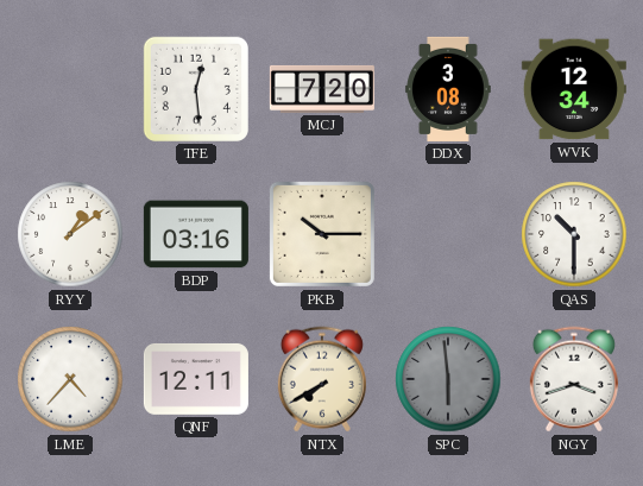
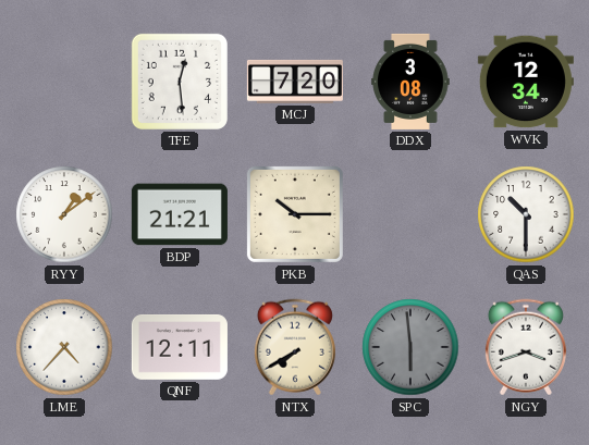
BDP: 03:16 -> 21:21
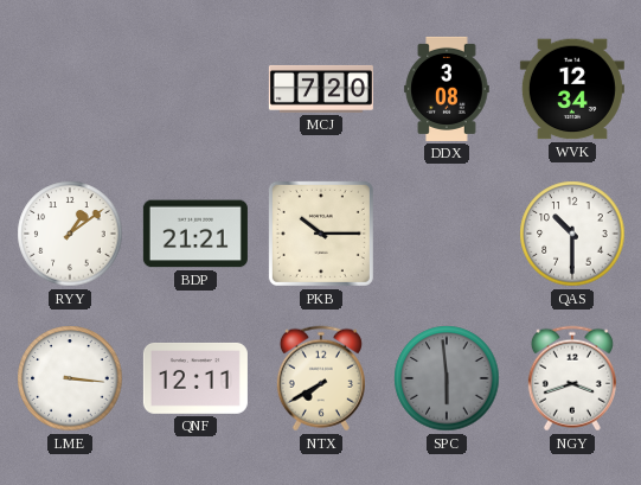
TFE: 12:29 -> none
LME: 4:37 -> 3:16
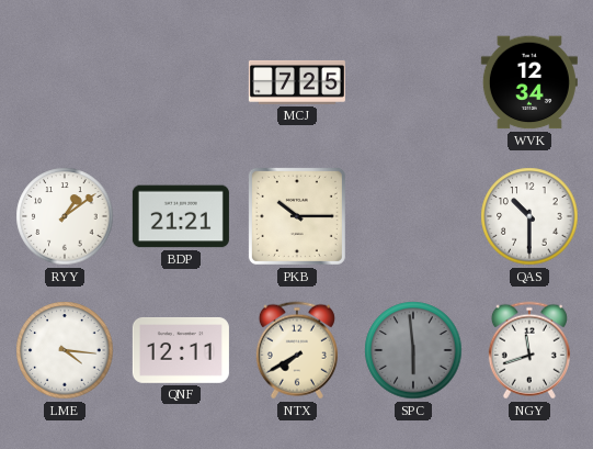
MCJ: 7:20 -> 7:25
DDX: 3:08 -> none
LME: 3:16 -> 4:16
NGY: 3:42 -> 11:42
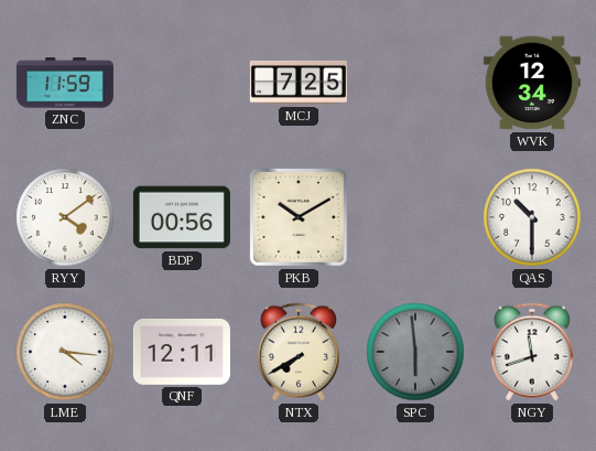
ZNC: none -> 11:59
RYY: 1:09 -> 4:09
BDP: 21:21 -> 00:56
PKB: 10:15 -> 10:10
